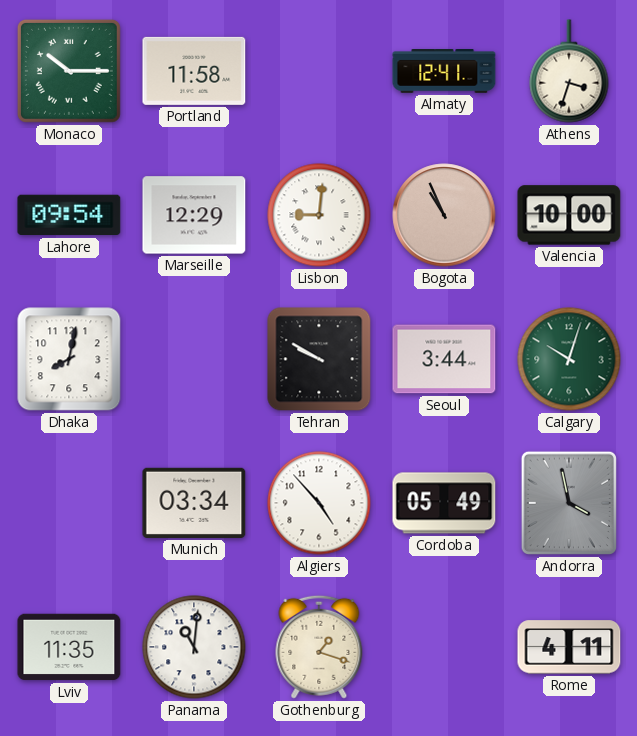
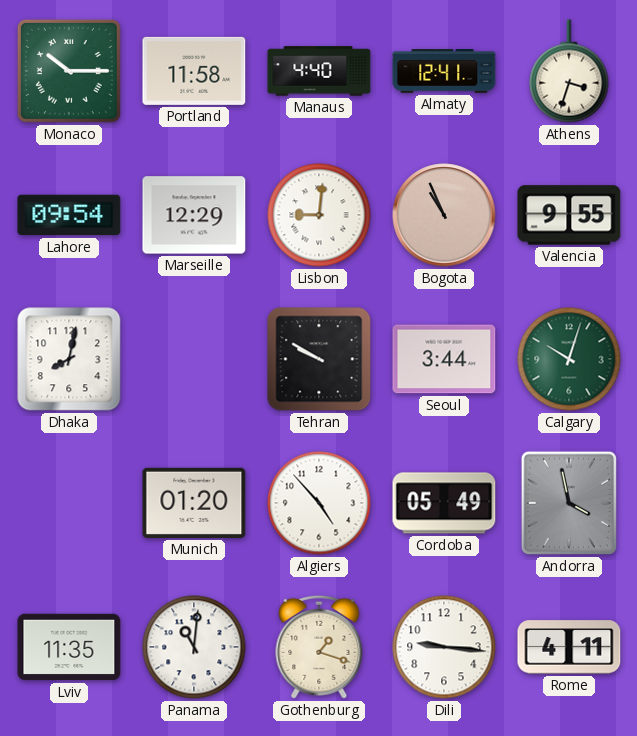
Manaus: none -> 4:40
Valencia: 10:00 -> 9:55
Munich: 03:34 -> 01:20
Dili: none -> 9:16
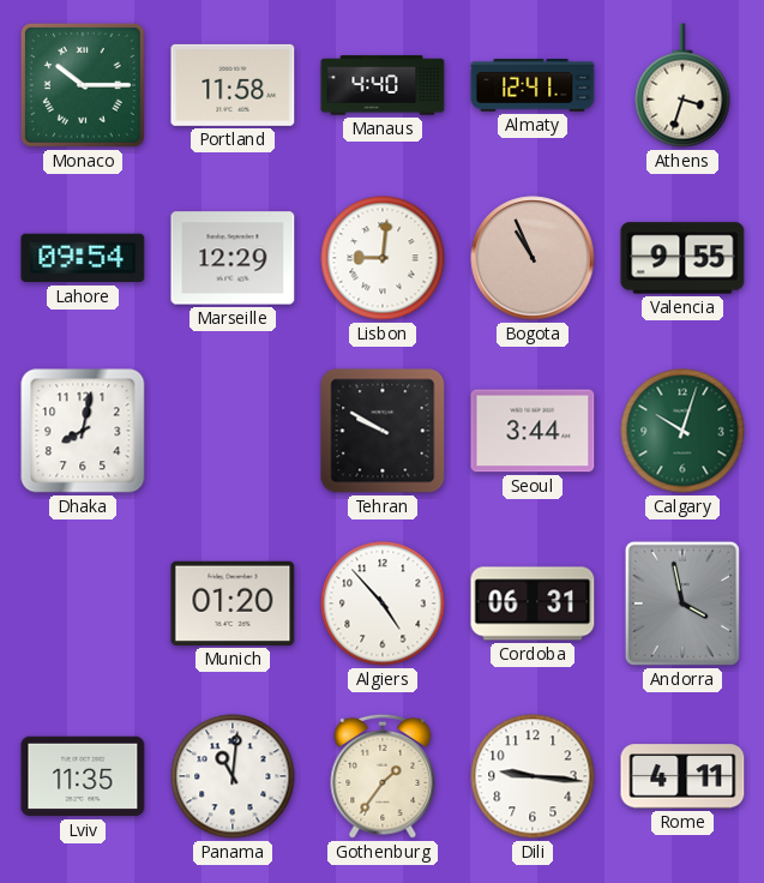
Cordoba: 05:49 -> 06:31
Gothenburg: 1:18 -> 1:36
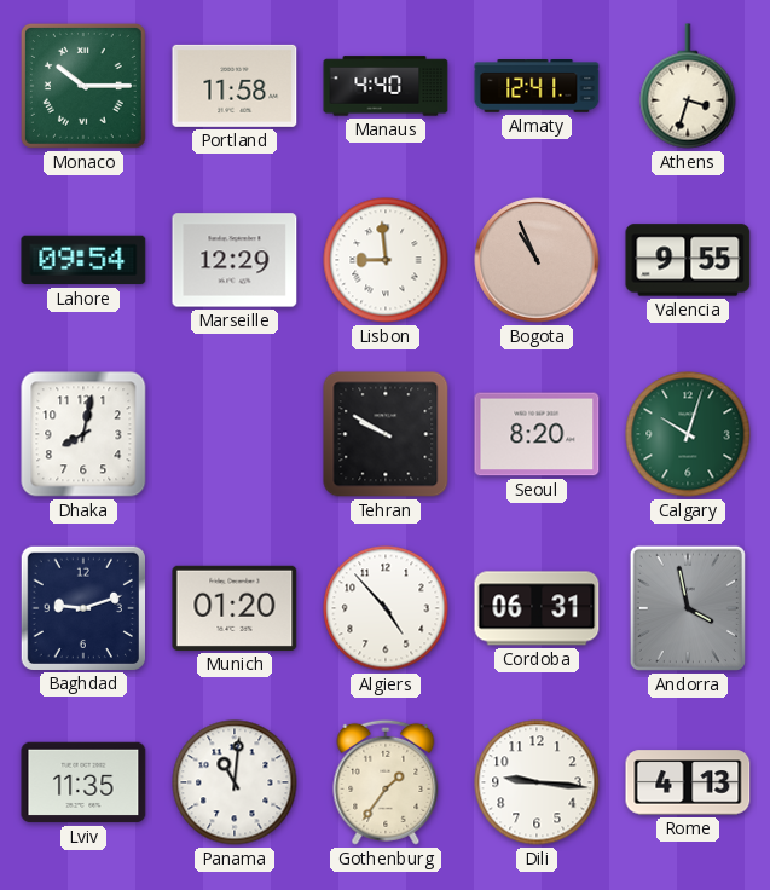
Lisbon: 9:01 -> 8:59
Seoul: 3:44 -> 8:20
Baghdad: none -> 9:12
Rome: 4:11 -> 4:13
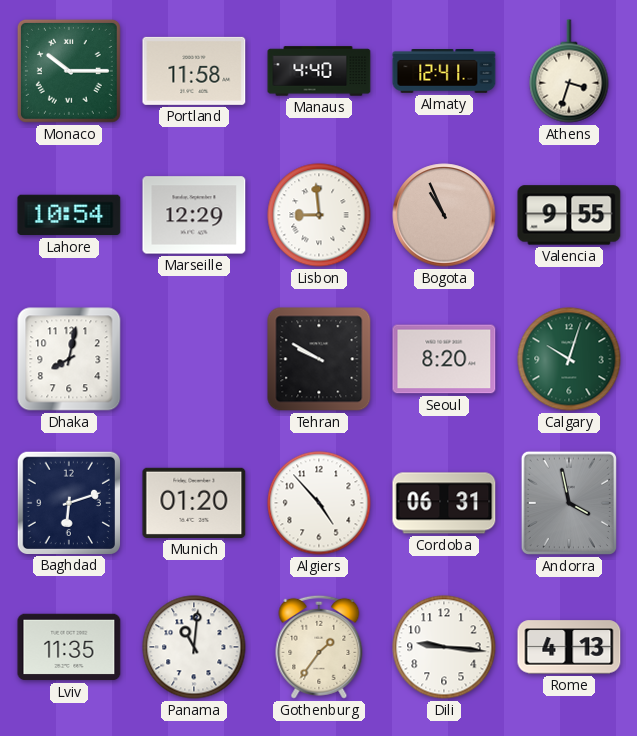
Lahore: 09:54 -> 10:54
Baghdad: 9:12 -> 6:12
